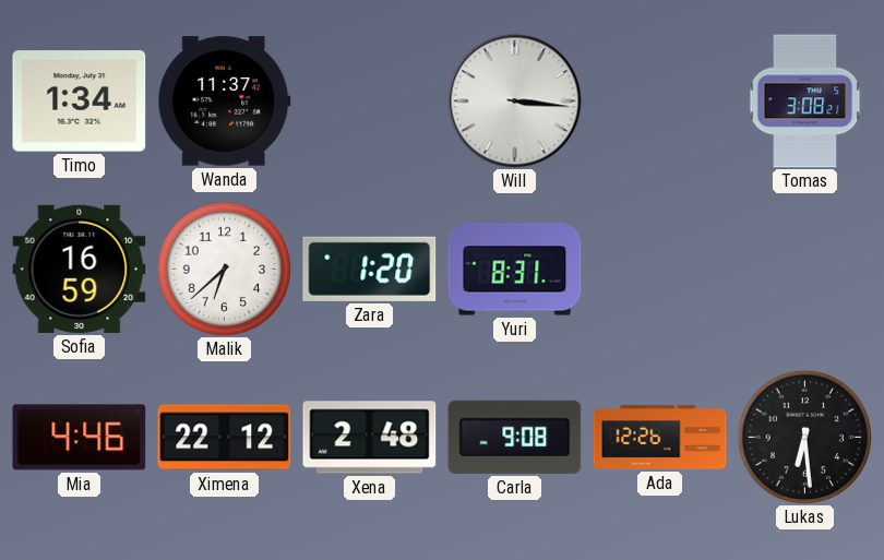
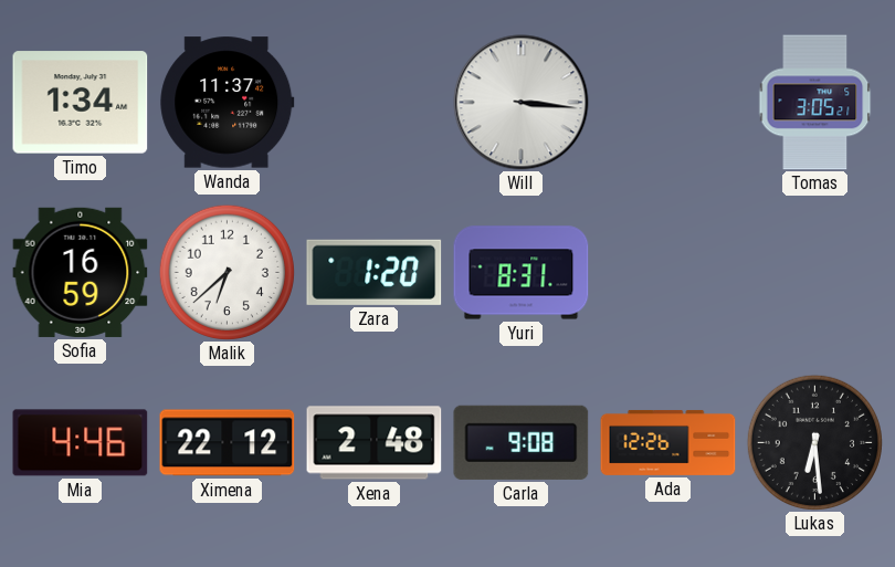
Tomas: 3:08 -> 3:05
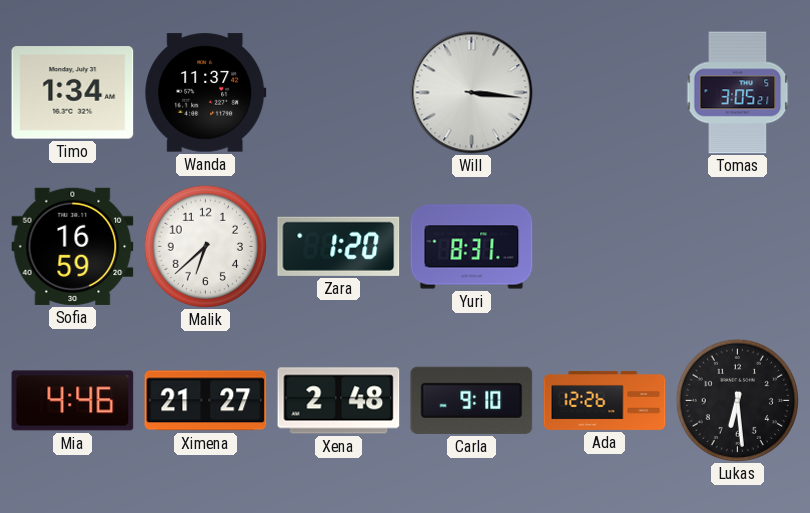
Ximena: 22:12 -> 21:27
Carla: 9:08 -> 9:10
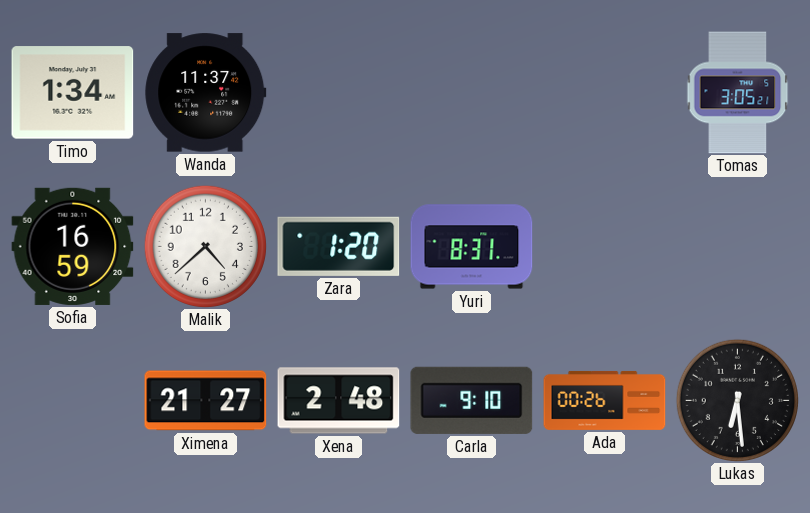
Will: 3:16 -> none
Malik: 6:38 -> 4:38
Mia: 4:46 -> none
Ada: 12:26 -> 00:26
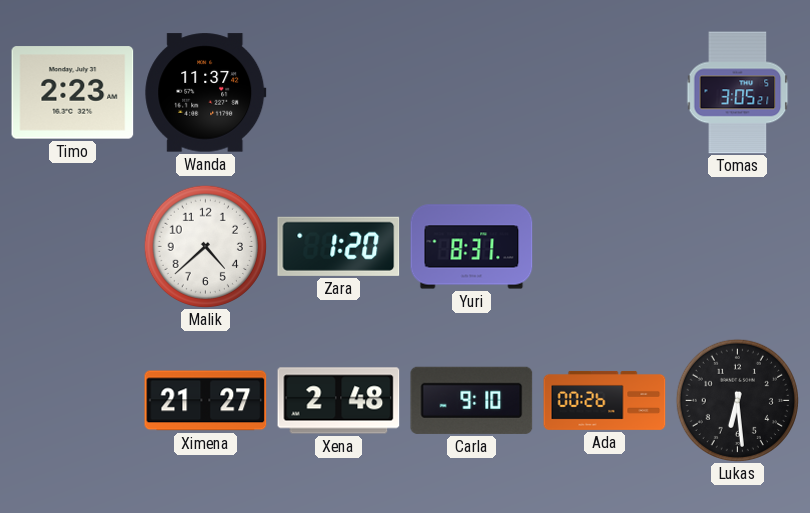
Timo: 1:34 -> 2:23
Sofia: 16:59 -> none
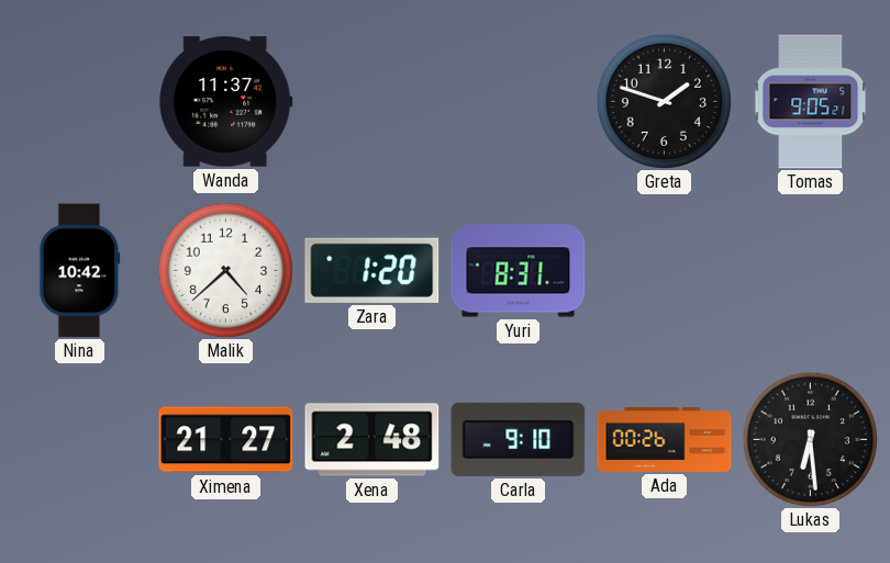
Timo: 2:23 -> none
Greta: none -> 1:48
Tomas: 3:05 -> 9:05
Nina: none -> 10:42
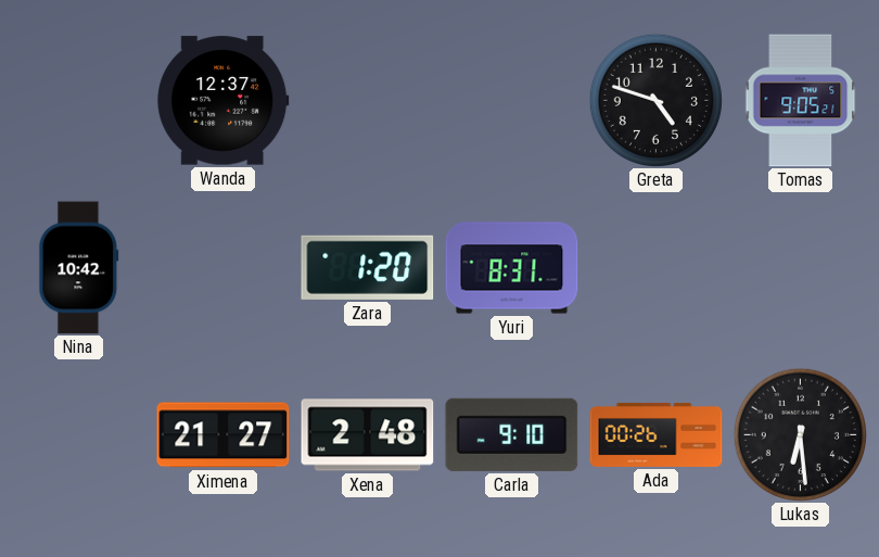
Wanda: 11:37 -> 12:37
Greta: 1:48 -> 4:48
Malik: 4:38 -> none
